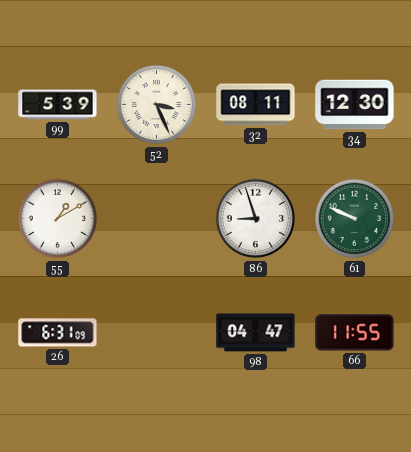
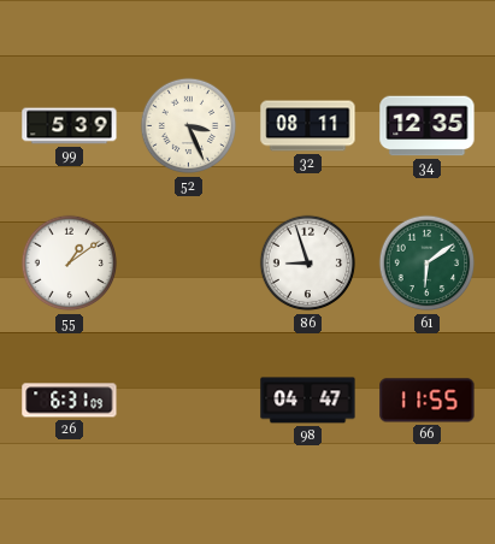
34: 12:30 -> 12:35
55: 1:10 -> 1:09
61: 9:49 -> 6:09
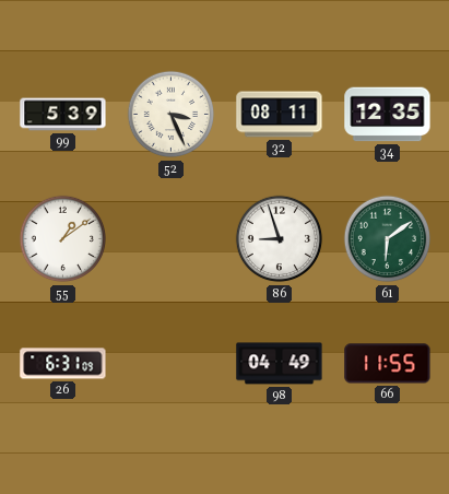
98: 04:47 -> 04:49
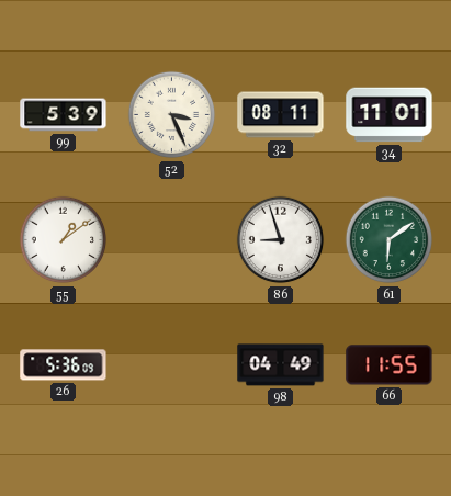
34: 12:35 -> 11:01
26: 6:31 -> 5:36
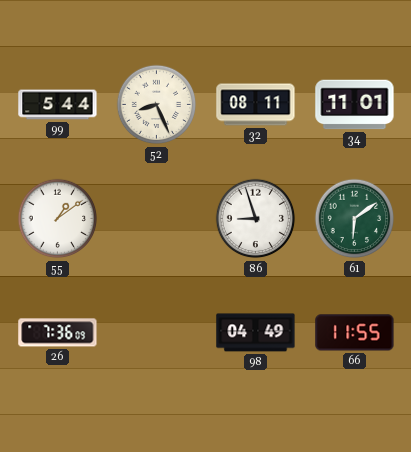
99: 5:39 -> 5:44
52: 3:26 -> 8:26
26: 5:36 -> 7:36
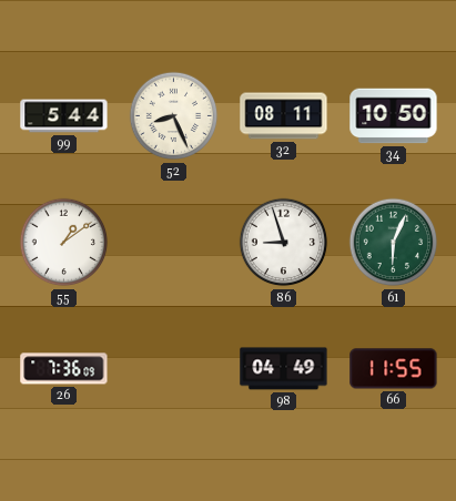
34: 11:01 -> 10:50
61: 6:09 -> 6:04
